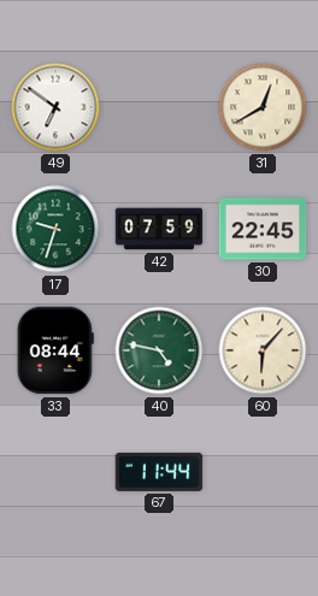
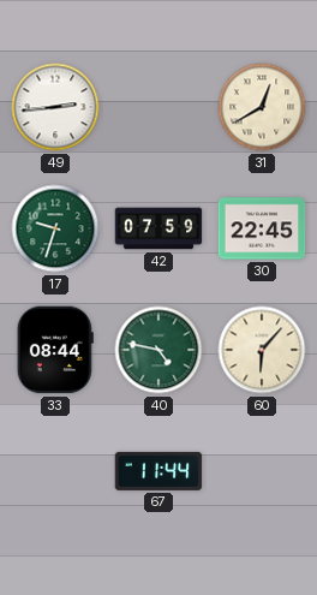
49: 6:51 -> 2:44
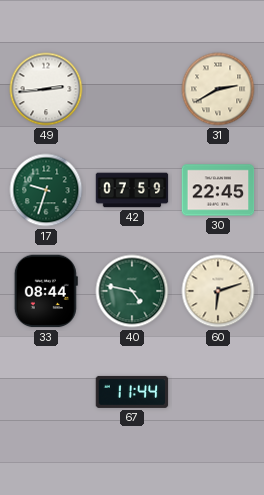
31: 12:40 -> 2:40
60: 6:07 -> 6:12
